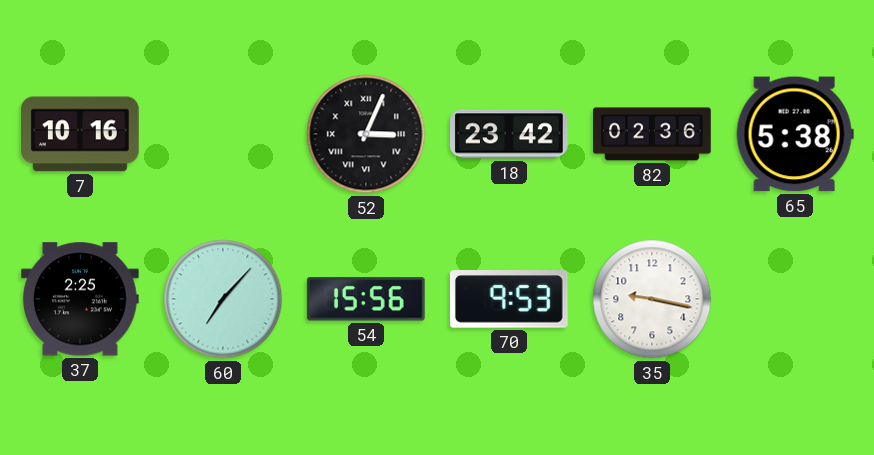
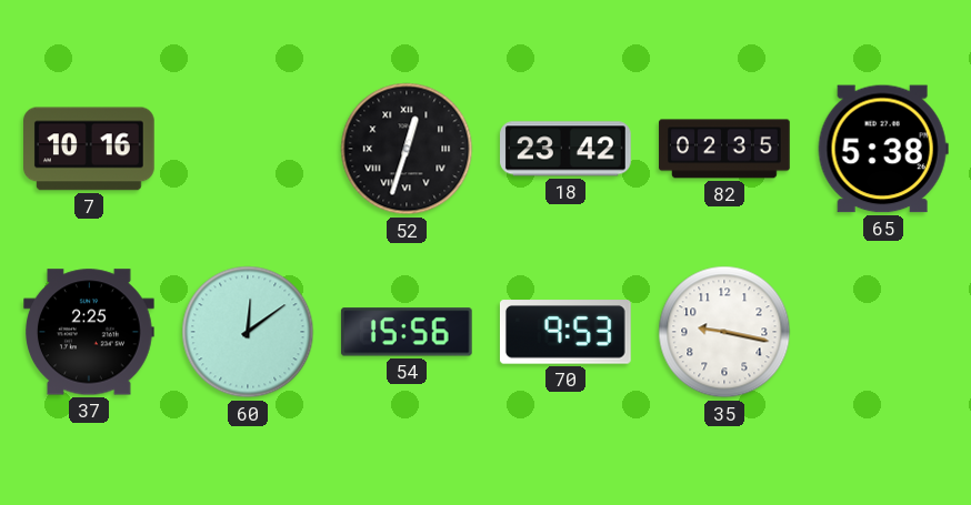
52: 3:04 -> 12:33
82: 02:36 -> 02:35
60: 7:07 -> 12:09
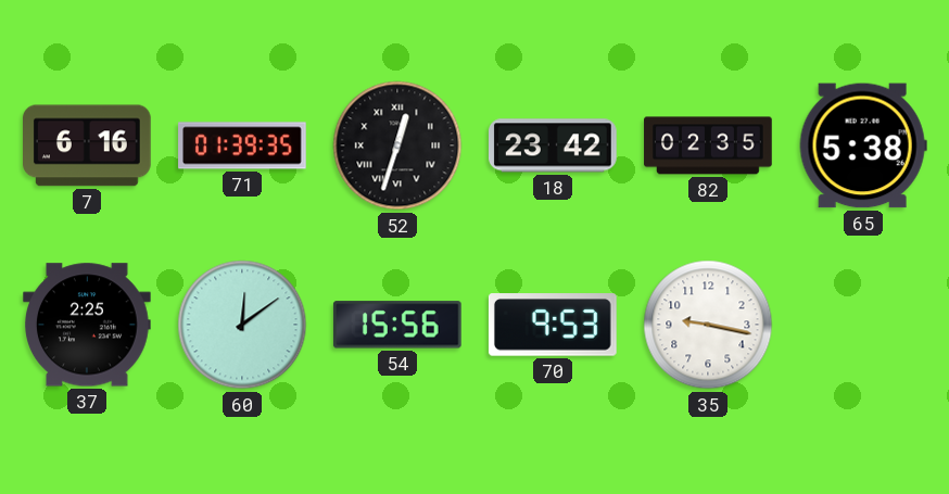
7: 10:16 -> 6:16
71: none -> 01:39
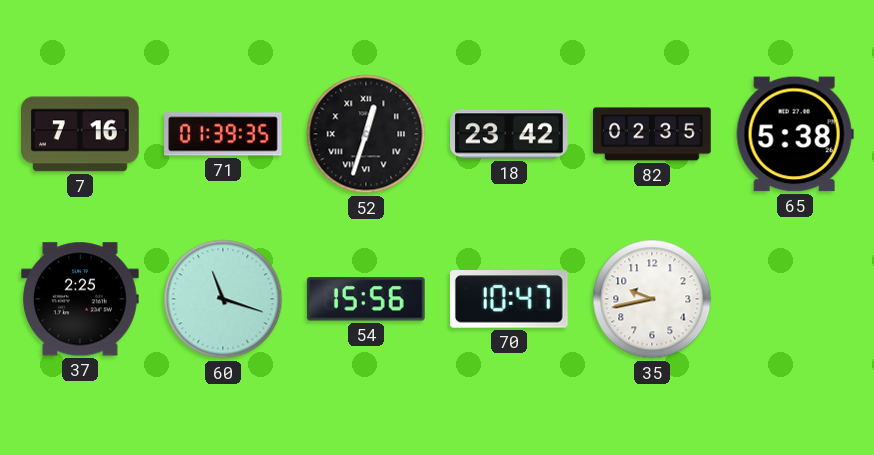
7: 6:16 -> 7:16
60: 12:09 -> 11:18
70: 9:53 -> 10:47
35: 9:17 -> 9:43
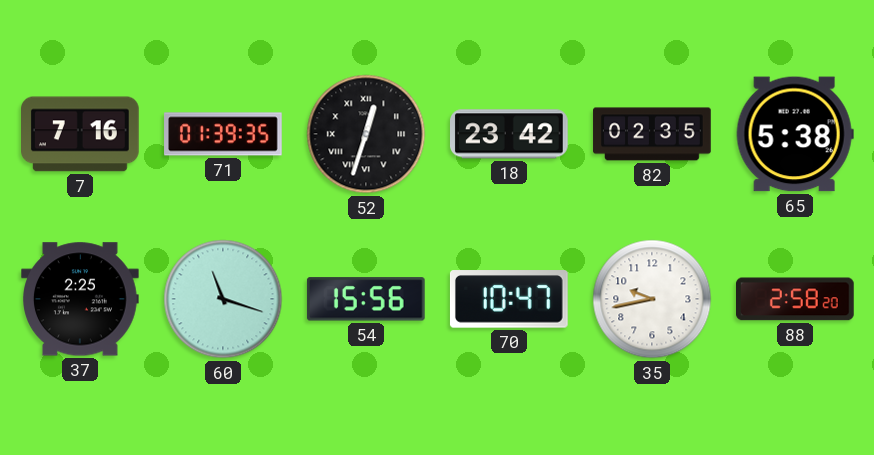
88: none -> 2:58
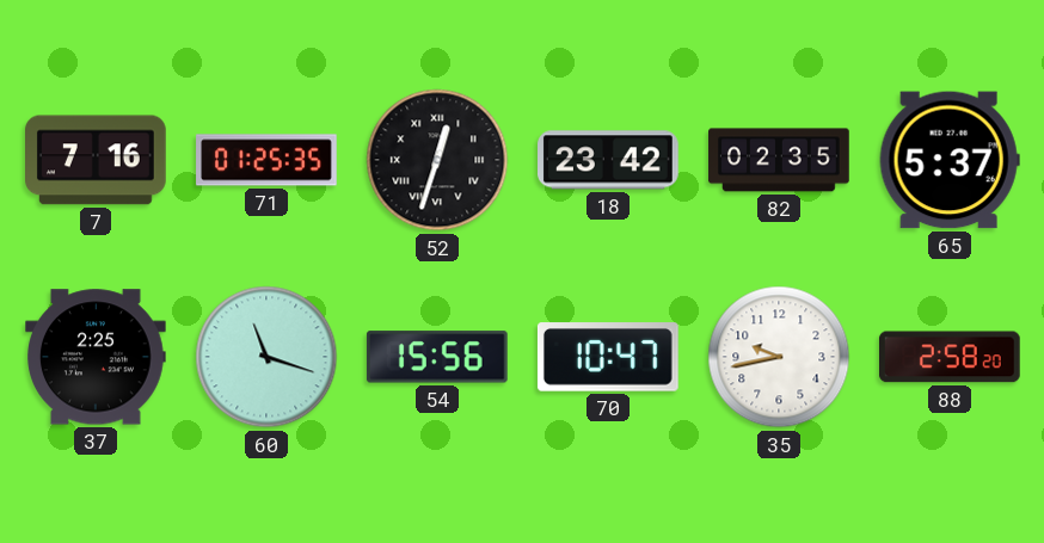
71: 01:39 -> 01:25
65: 5:38 -> 5:37
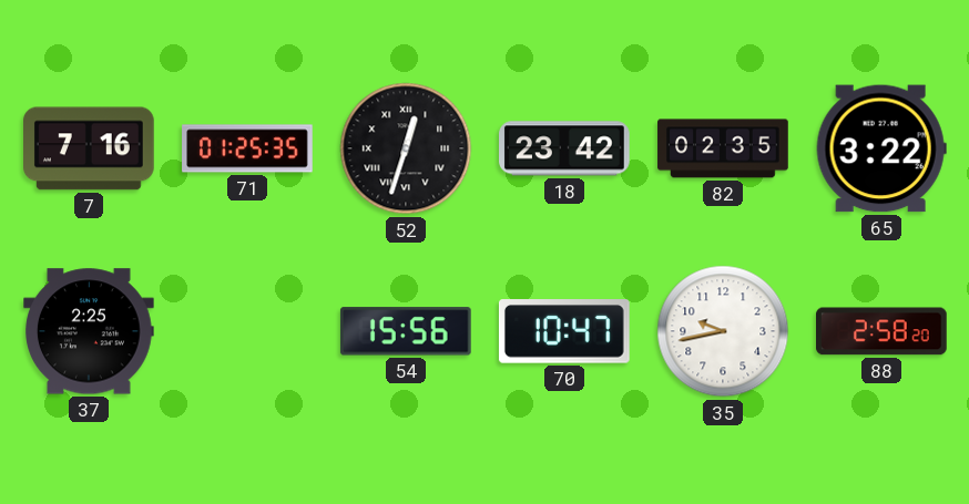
65: 5:37 -> 3:22
60: 11:18 -> none
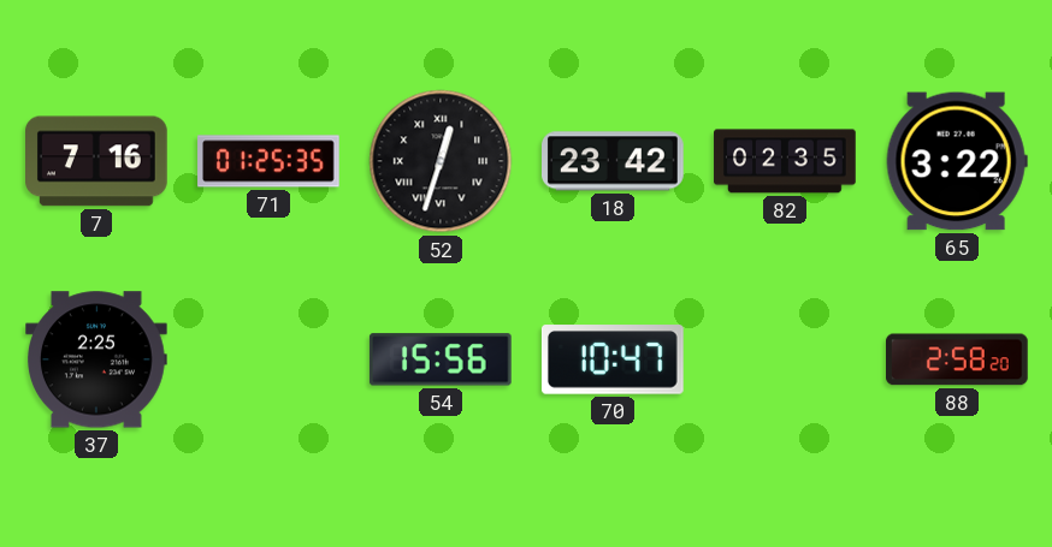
35: 9:43 -> none
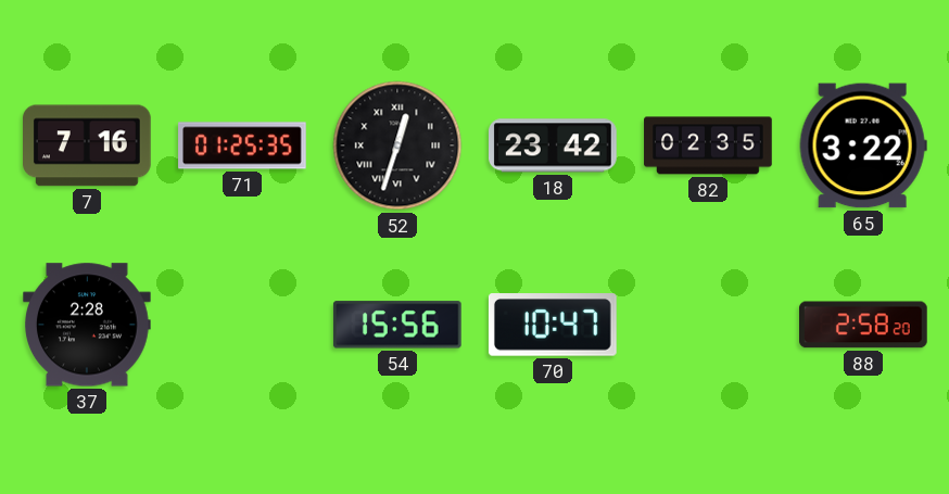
37: 2:25 -> 2:28
